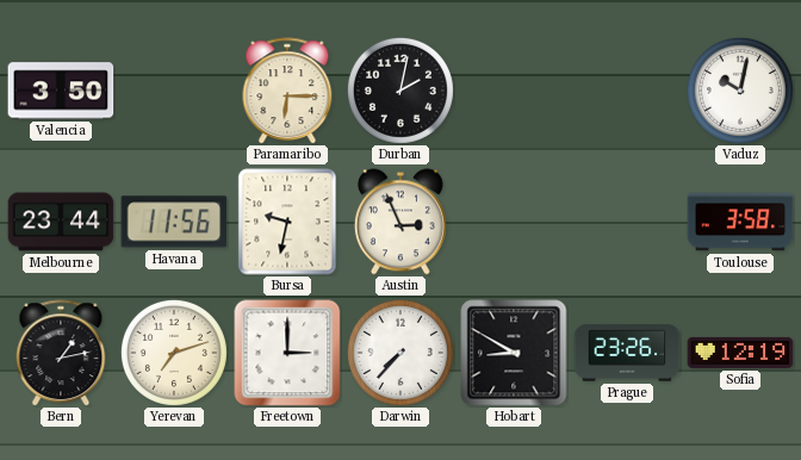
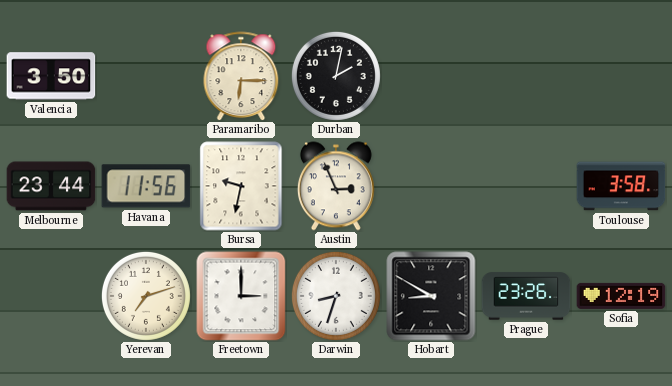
Vaduz: 10:02 -> none
Bern: 1:13 -> none
Darwin: 7:37 -> 8:33
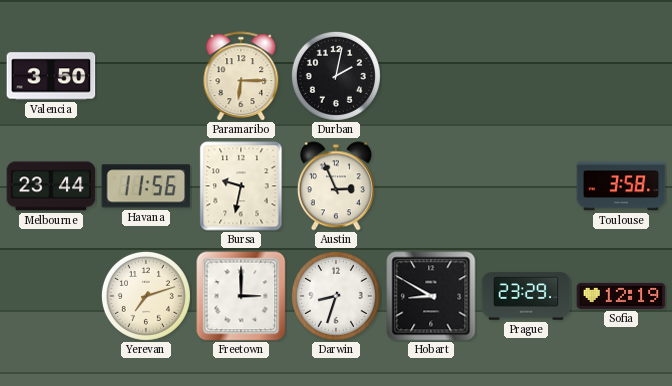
Prague: 23:26 -> 23:29
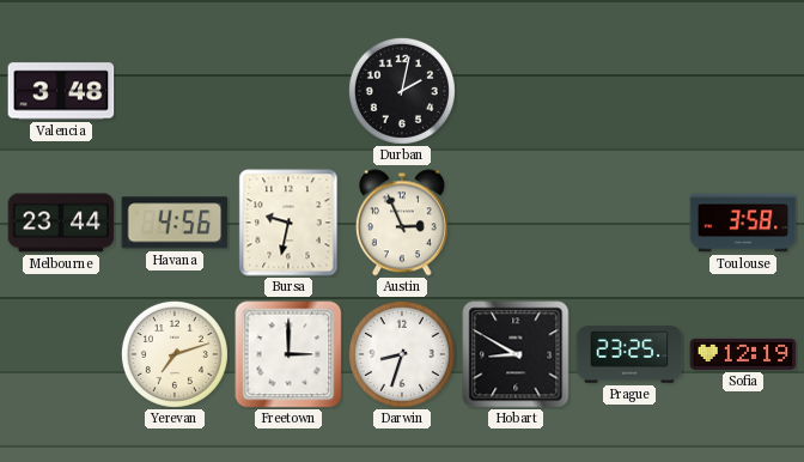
Valencia: 3:50 -> 3:48
Paramaribo: 6:15 -> none
Havana: 11:56 -> 4:56
Prague: 23:29 -> 23:25
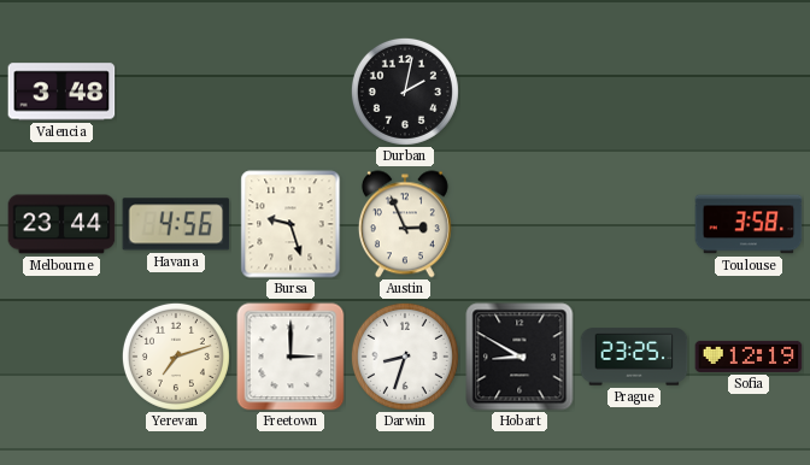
Bursa: 9:32 -> 9:27
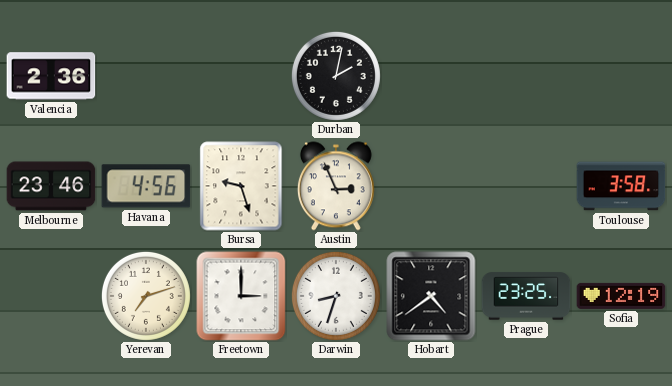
Valencia: 3:48 -> 2:36
Melbourne: 23:44 -> 23:46
Hobart: 8:50 -> 4:39
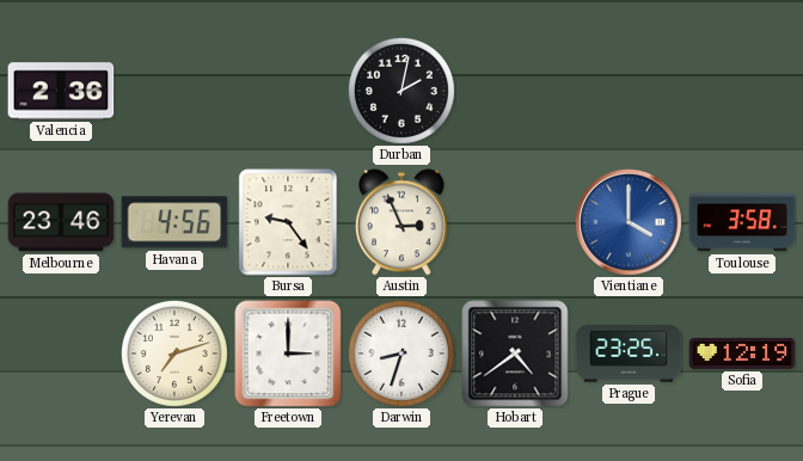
Bursa: 9:27 -> 9:24
Vientiane: none -> 4:00
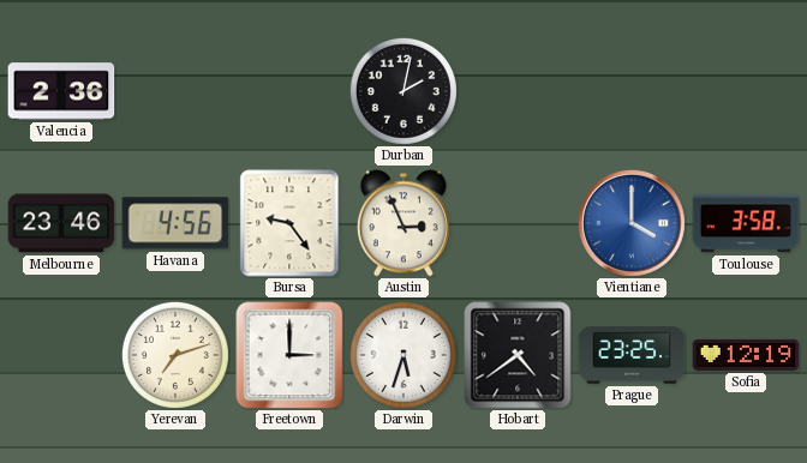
Darwin: 8:33 -> 5:33
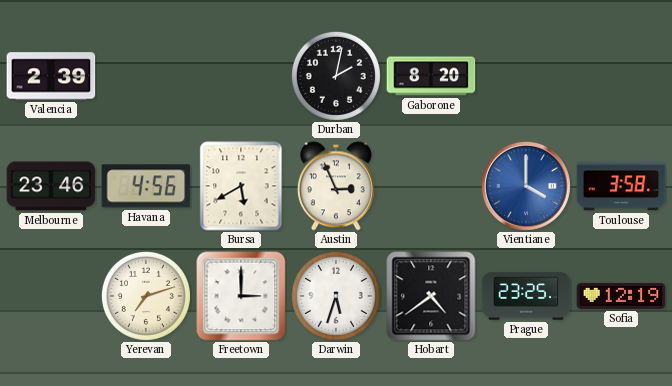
Valencia: 2:36 -> 2:39
Gaborone: none -> 8:20
Bursa: 9:24 -> 5:40
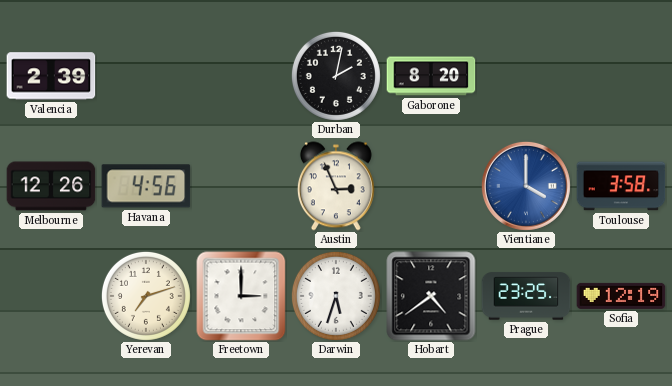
Melbourne: 23:46 -> 12:26
Bursa: 5:40 -> none
